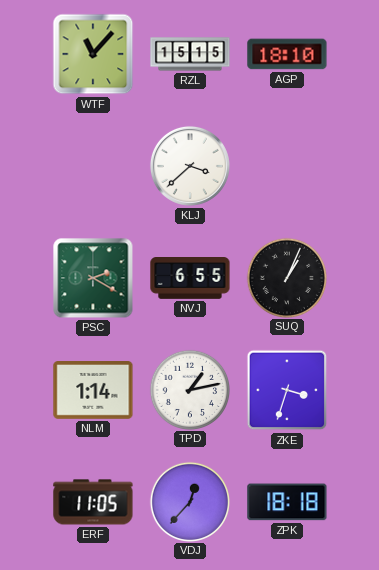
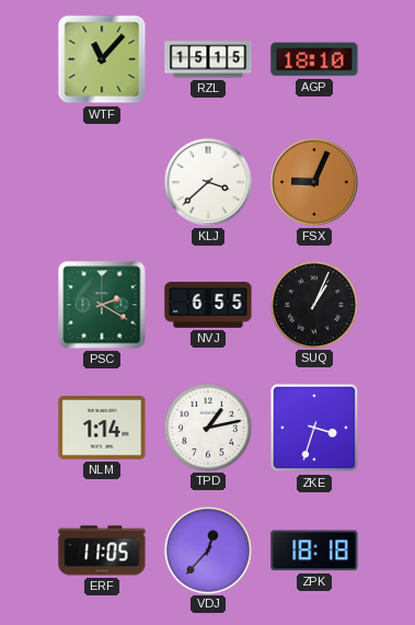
FSX: none -> 9:04
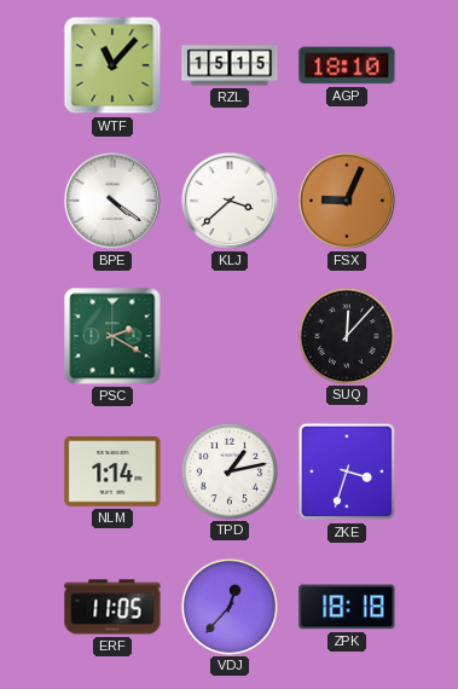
BPE: none -> 4:21
NVJ: 6:55 -> none
SUQ: 1:04 -> 12:07
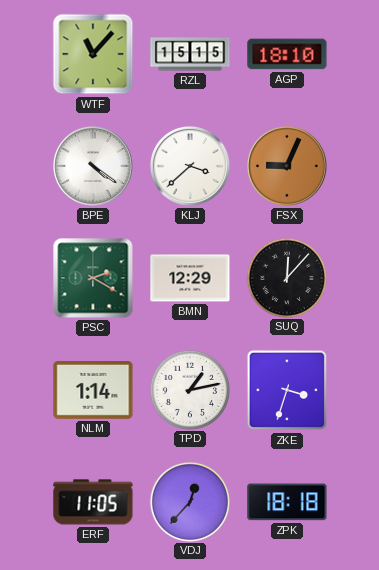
BMN: none -> 12:29
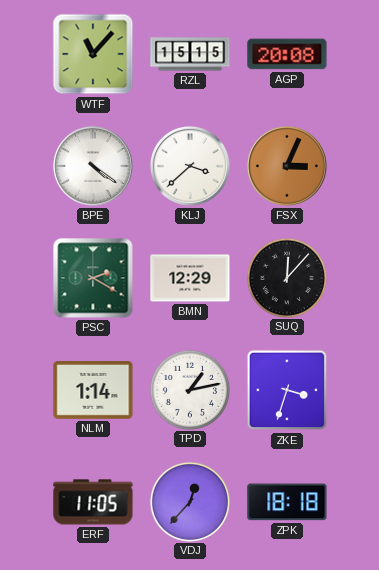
AGP: 18:10 -> 20:08
FSX: 9:04 -> 3:04
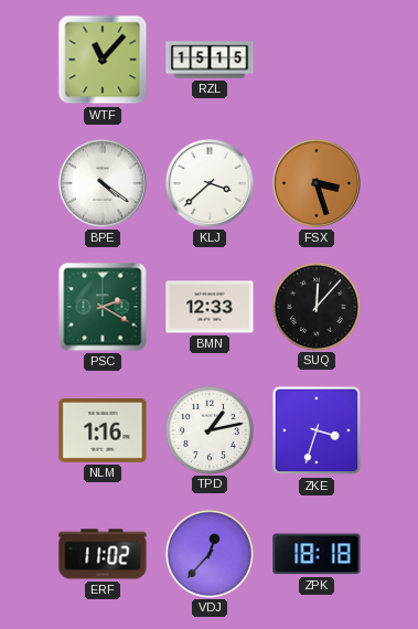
AGP: 20:08 -> none
FSX: 3:04 -> 3:27
BMN: 12:29 -> 12:33
NLM: 1:14 -> 1:16
ERF: 11:05 -> 11:02
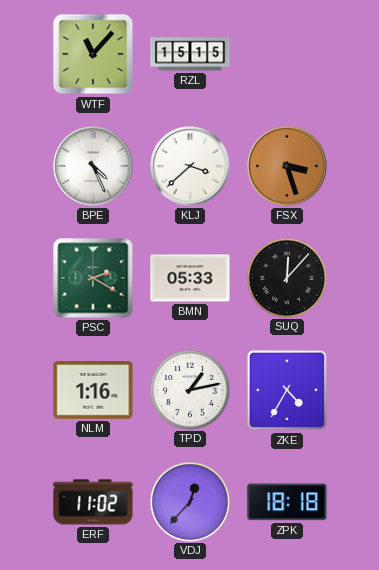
BPE: 4:21 -> 4:26
BMN: 12:33 -> 05:33
ZKE: 3:33 -> 4:35
